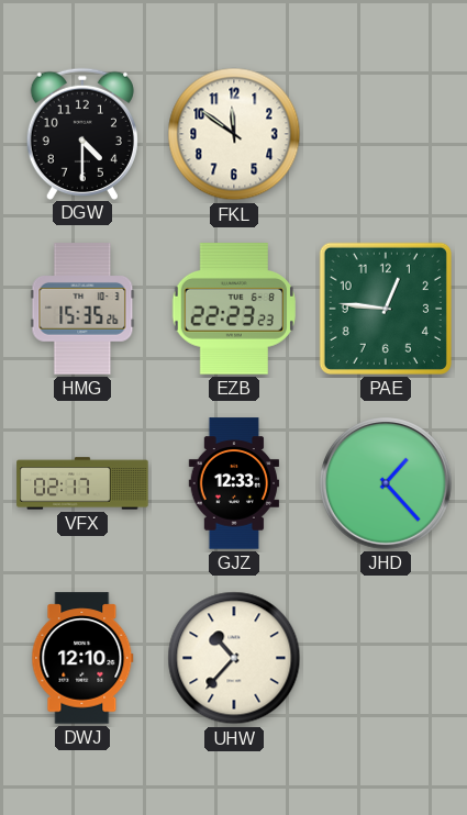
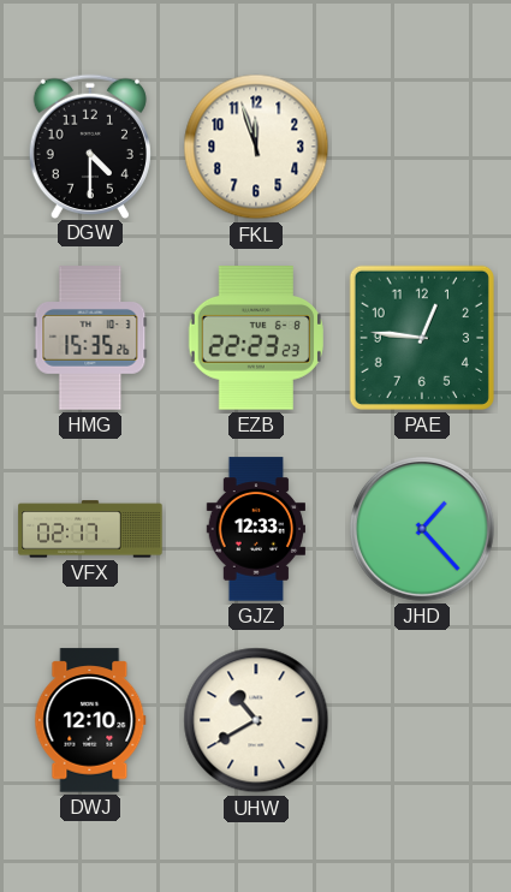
FKL: 11:51 -> 11:57
UHW: 10:37 -> 10:40
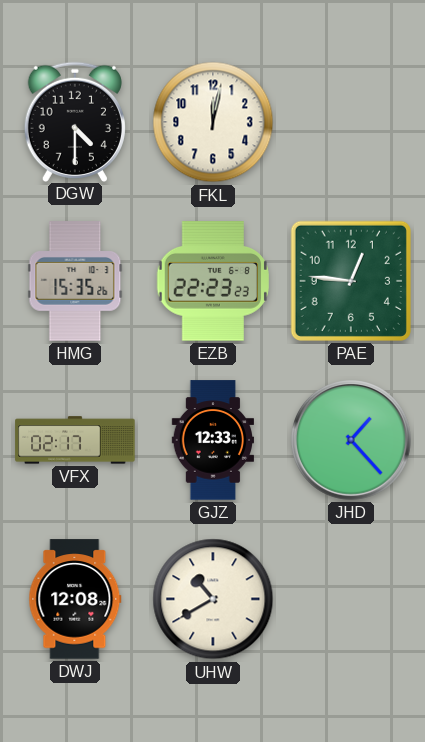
FKL: 11:57 -> 12:02
DWJ: 12:10 -> 12:08
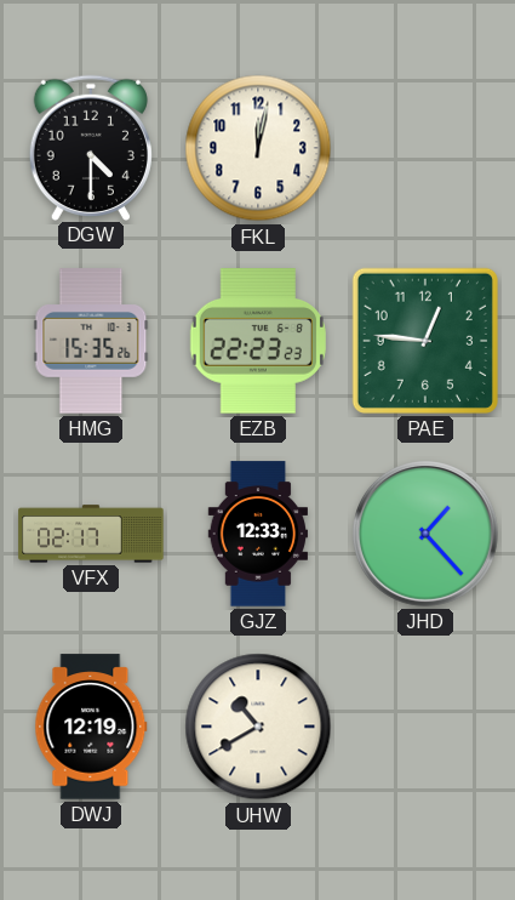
DWJ: 12:08 -> 12:19
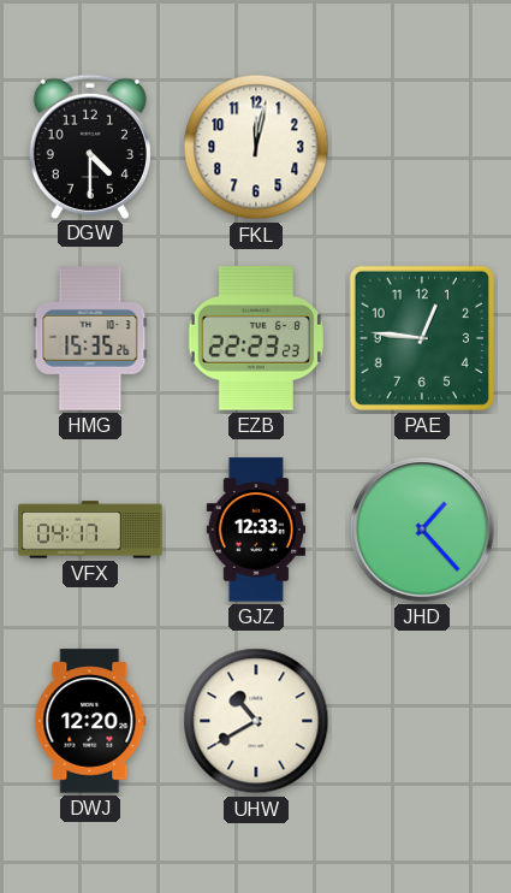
VFX: 02:17 -> 04:17
DWJ: 12:19 -> 12:20
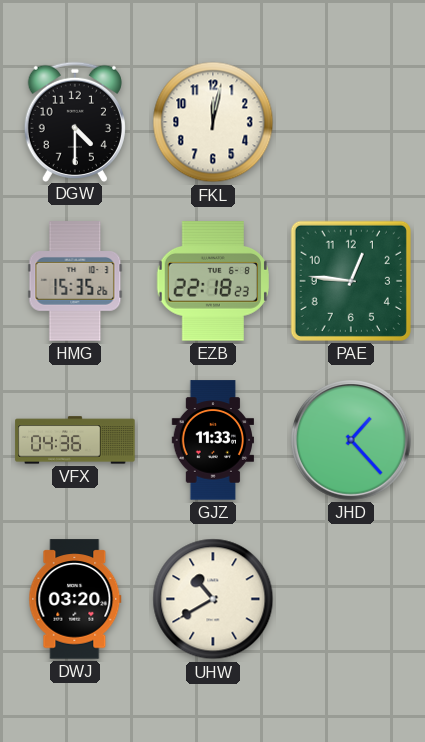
EZB: 22:23 -> 22:18
VFX: 04:17 -> 04:36
GJZ: 12:33 -> 11:33
DWJ: 12:20 -> 03:20
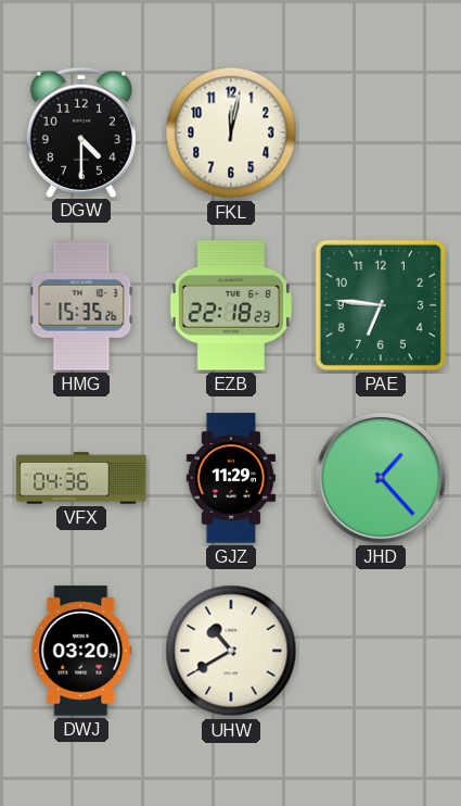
PAE: 12:46 -> 6:46
GJZ: 11:33 -> 11:29
